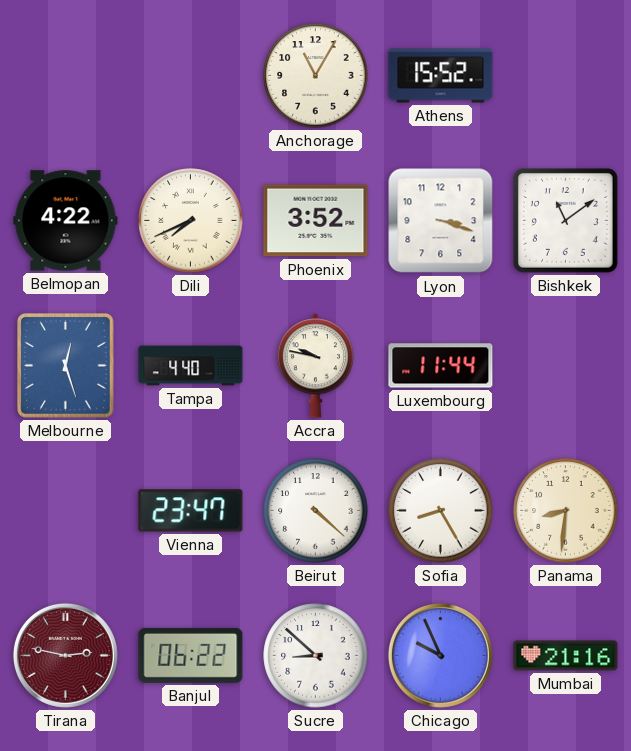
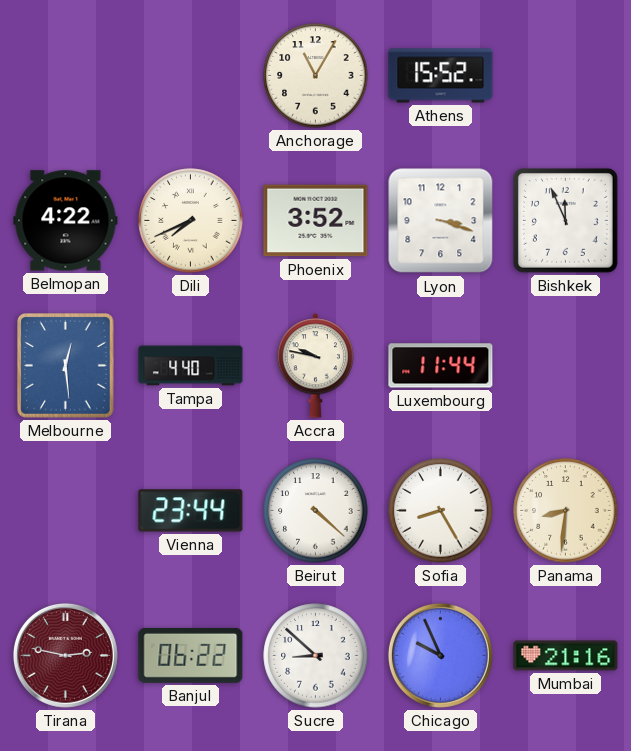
Bishkek: 11:09 -> 11:56
Melbourne: 12:27 -> 12:29
Vienna: 23:47 -> 23:44
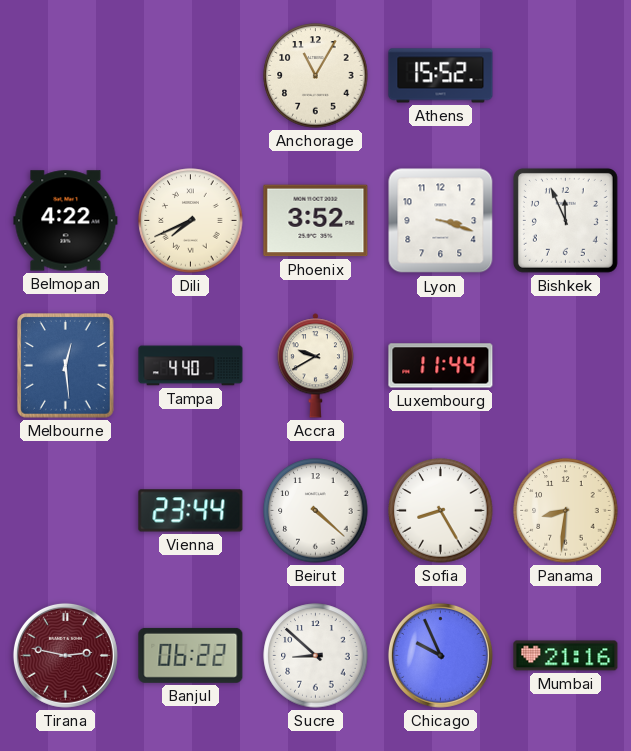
Accra: 9:47 -> 9:40
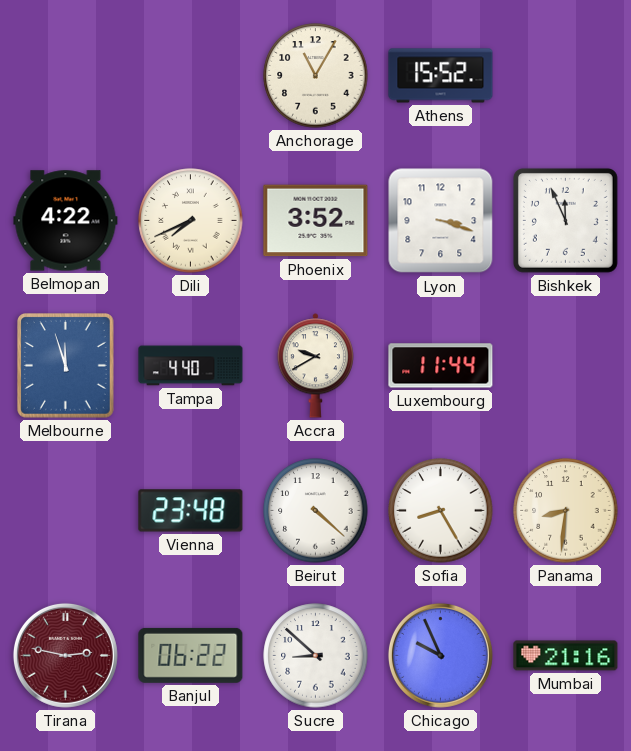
Melbourne: 12:29 -> 11:57
Vienna: 23:44 -> 23:48
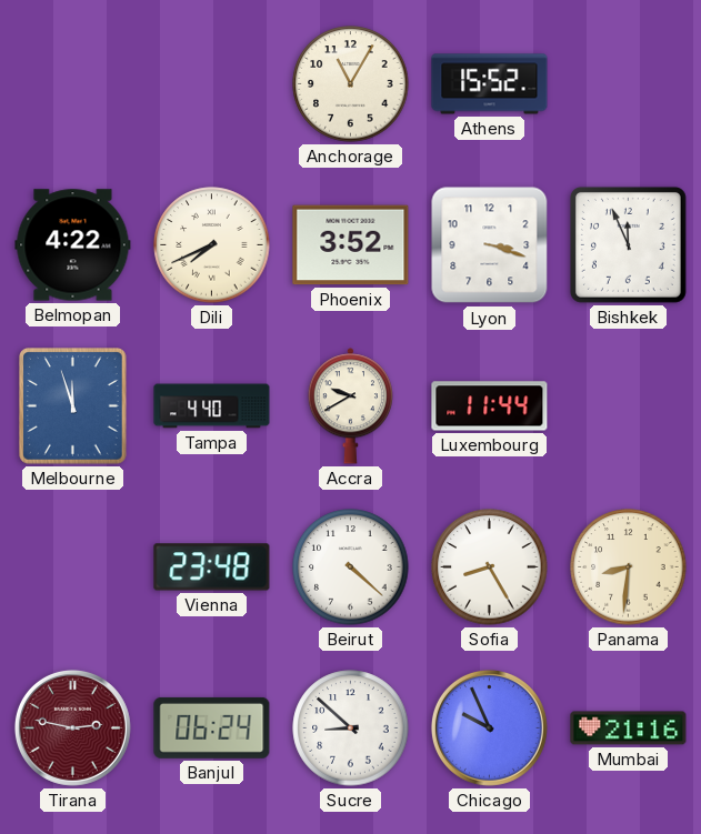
Banjul: 06:22 -> 06:24
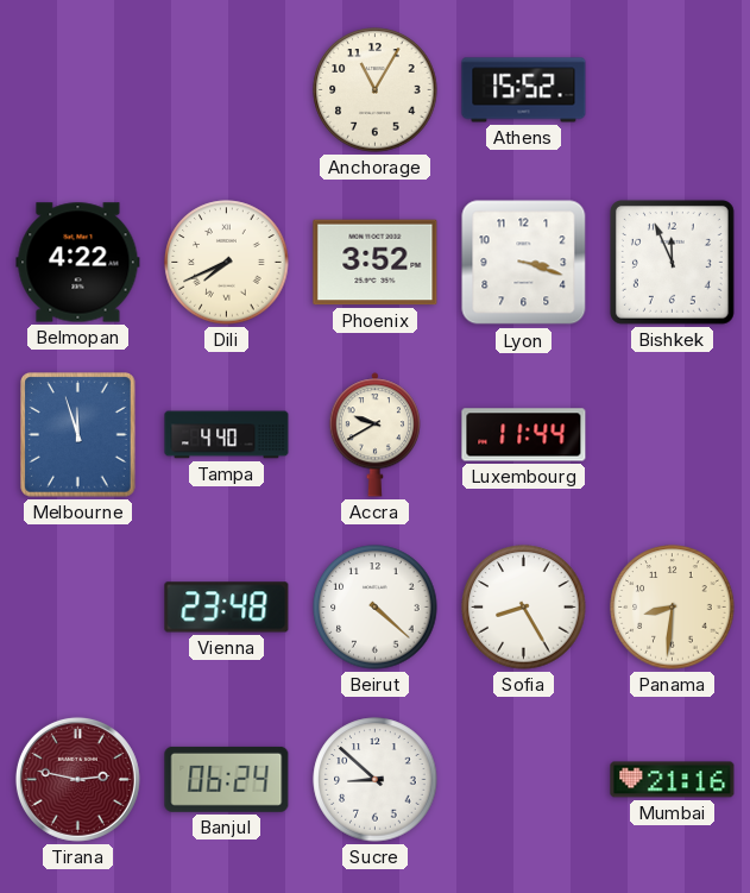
Chicago: 9:56 -> none
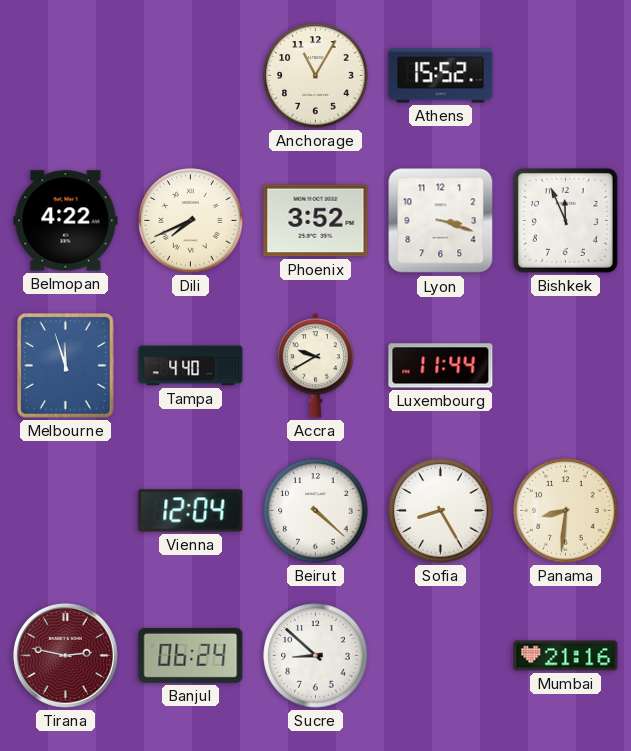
Vienna: 23:48 -> 12:04
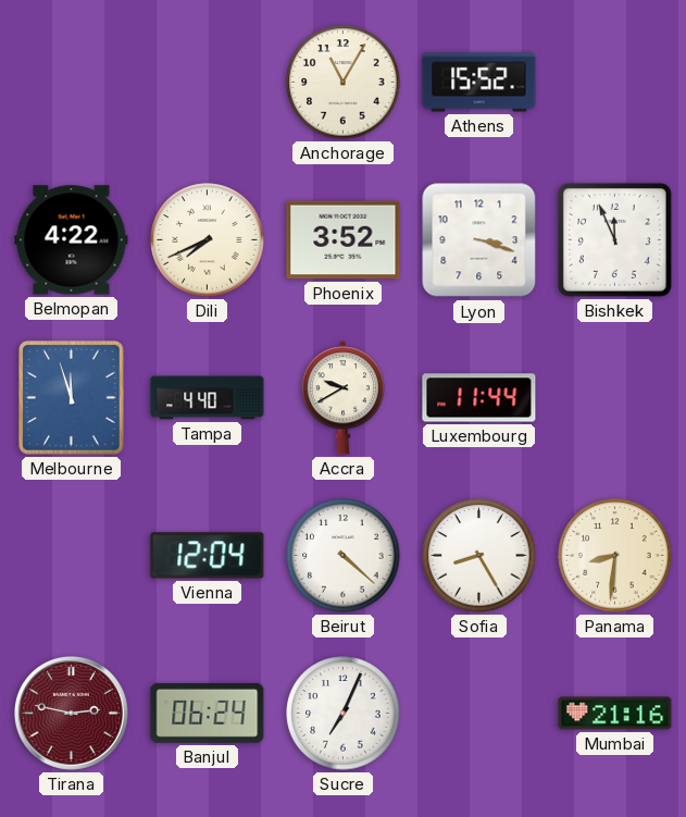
Sucre: 8:52 -> 7:04
